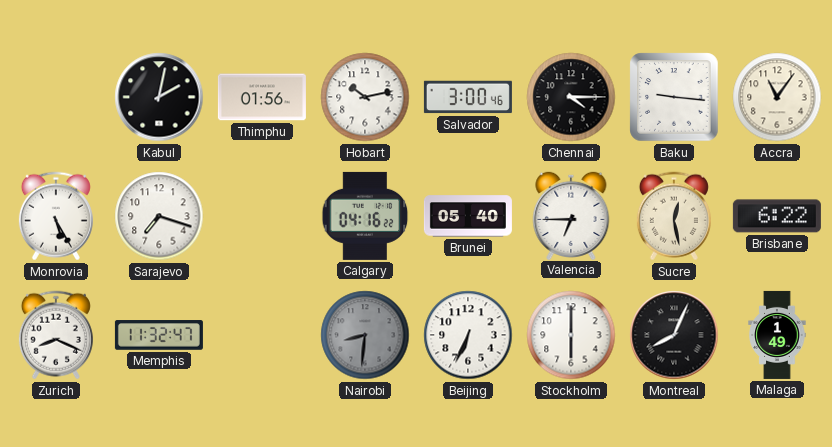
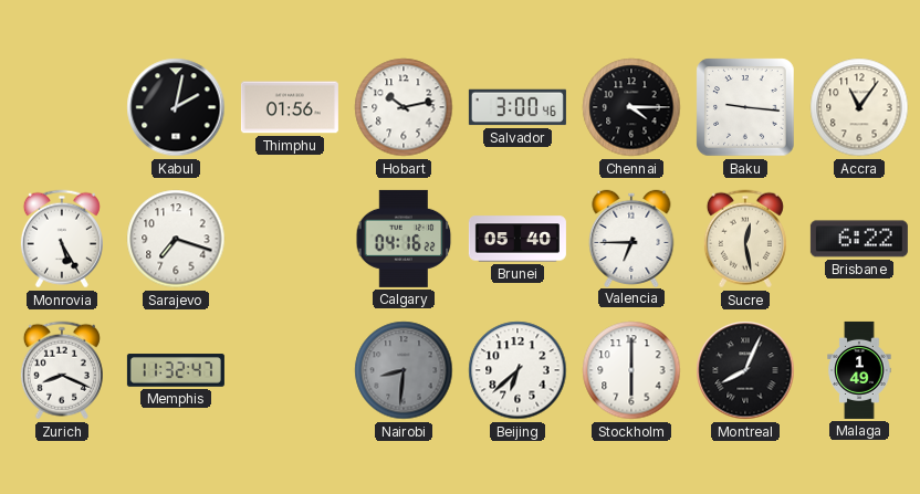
Beijing: 6:34 -> 6:38
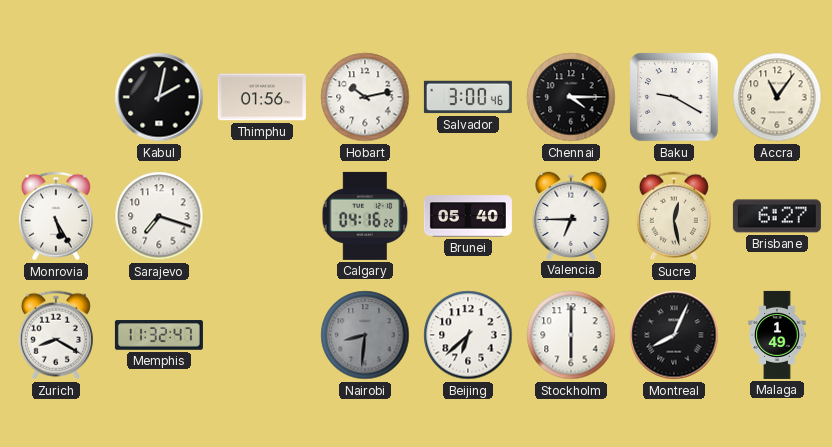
Baku: 9:16 -> 9:20
Brisbane: 6:22 -> 6:27
Zurich: 8:19 -> 8:20
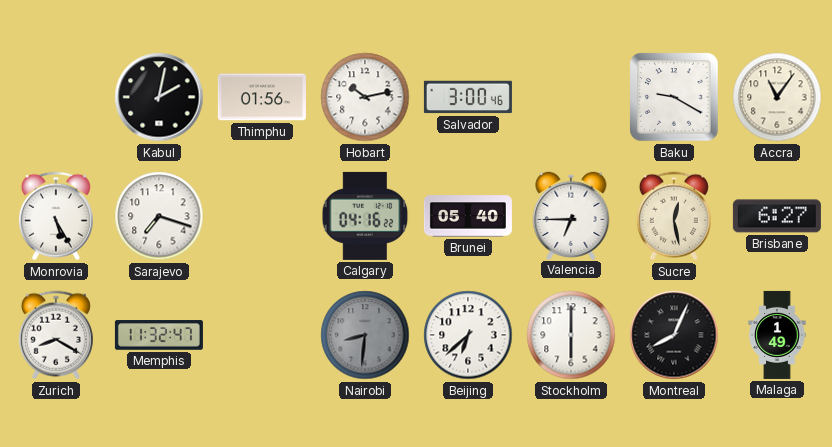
Chennai: 4:15 -> none
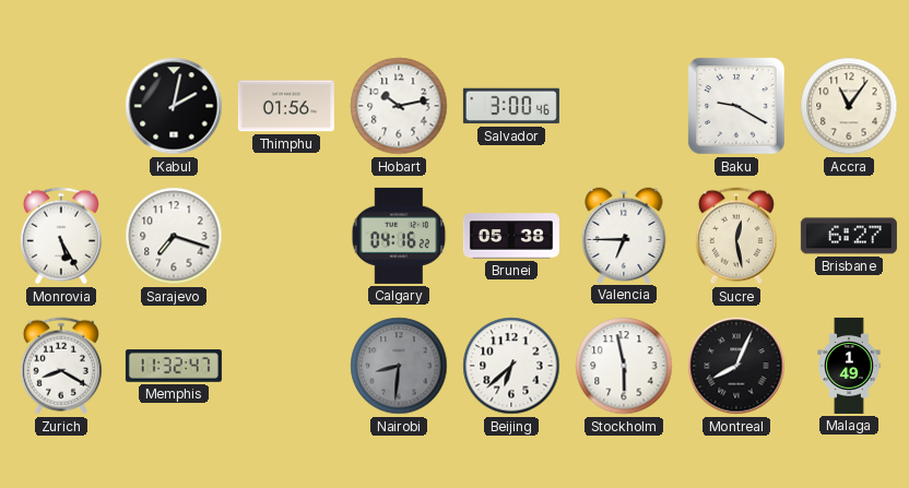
Brunei: 05:40 -> 05:38
Stockholm: 6:00 -> 5:58
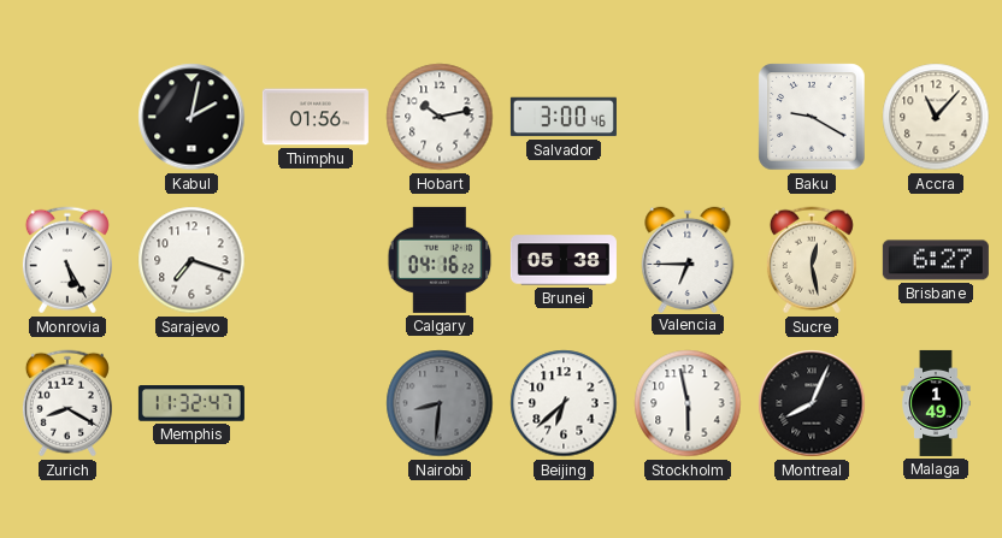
Accra: 11:06 -> 11:07
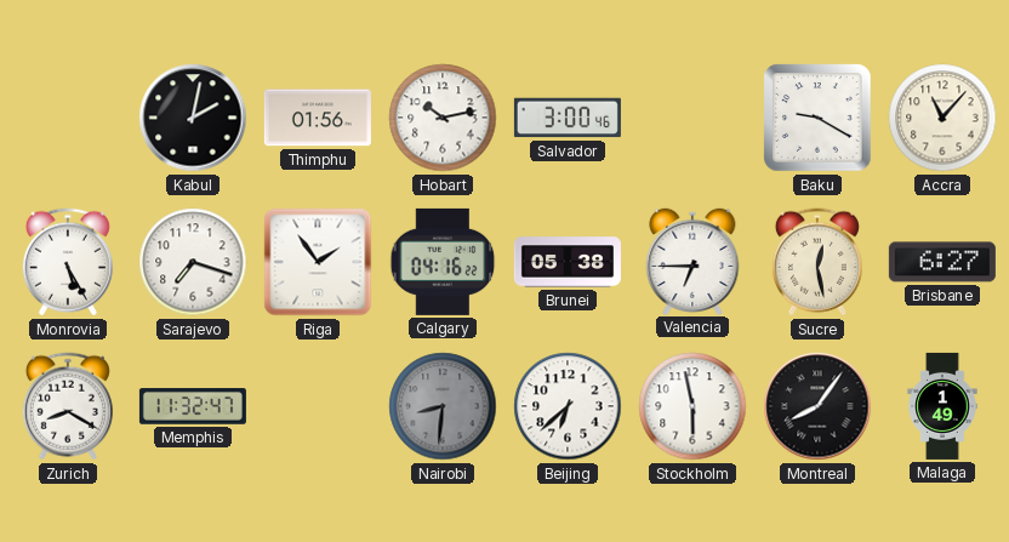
Riga: none -> 1:54
Montreal: 8:04 -> 8:06
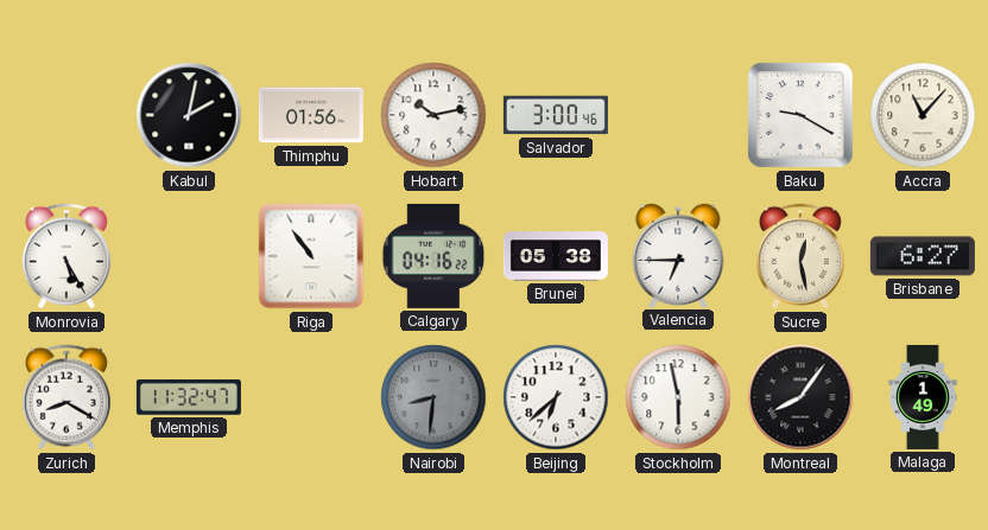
Sarajevo: 7:18 -> none
Riga: 1:54 -> 10:54
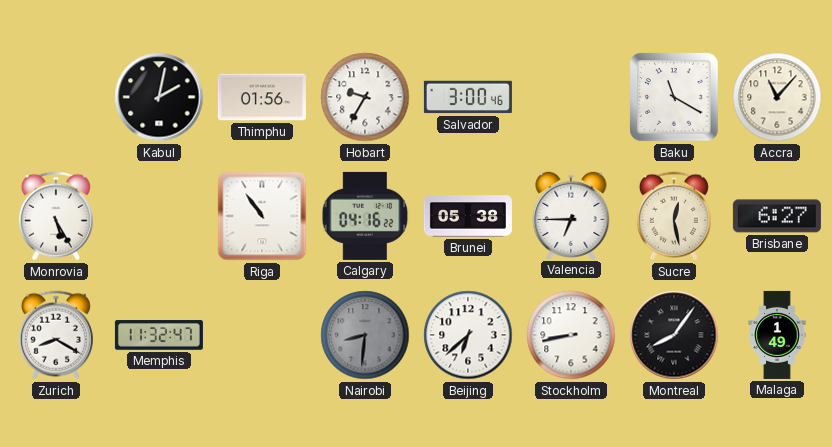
Hobart: 10:13 -> 9:35
Baku: 9:20 -> 11:20
Stockholm: 5:58 -> 8:43
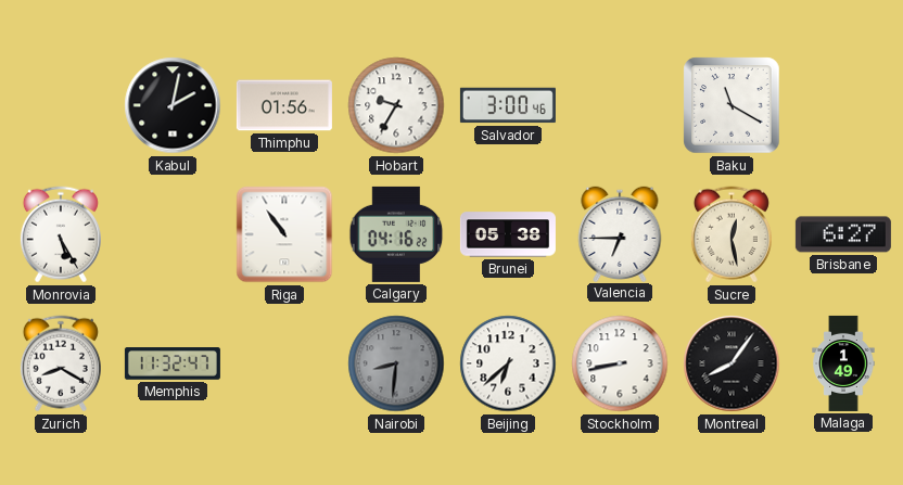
Accra: 11:07 -> none
